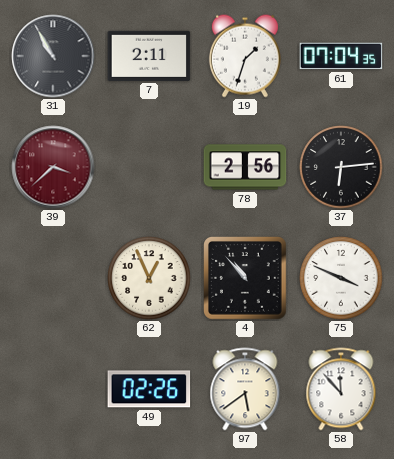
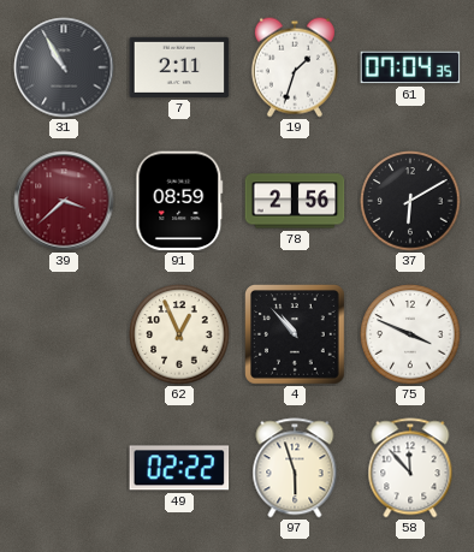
91: none -> 08:59
37: 6:14 -> 6:10
49: 02:26 -> 02:22
97: 5:39 -> 5:57
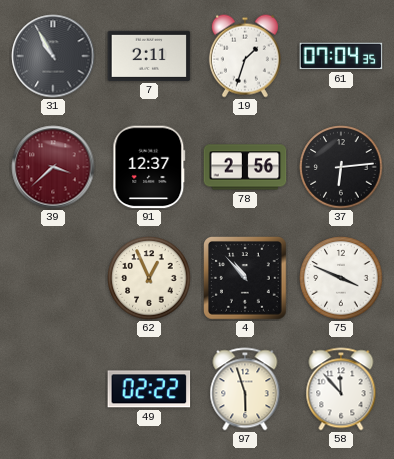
91: 08:59 -> 12:37
37: 6:10 -> 6:14
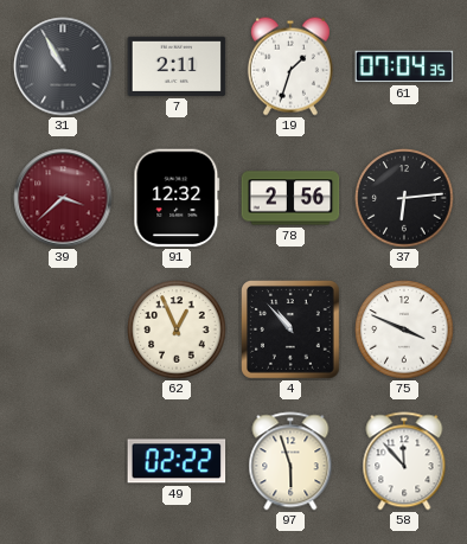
91: 12:37 -> 12:32
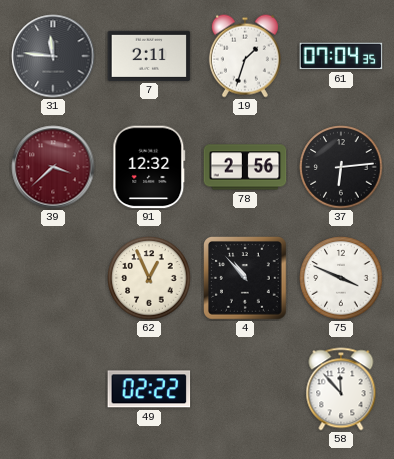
31: 10:55 -> 11:46
97: 5:57 -> none
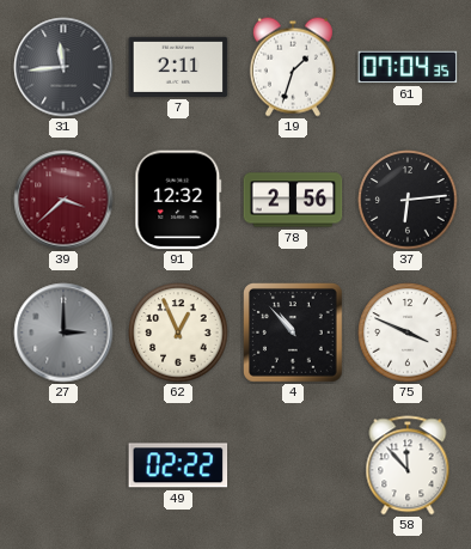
31: 11:46 -> 11:44
27: none -> 3:00
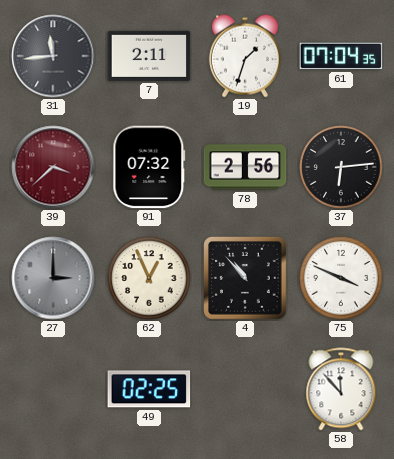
91: 12:32 -> 07:32
49: 02:22 -> 02:25
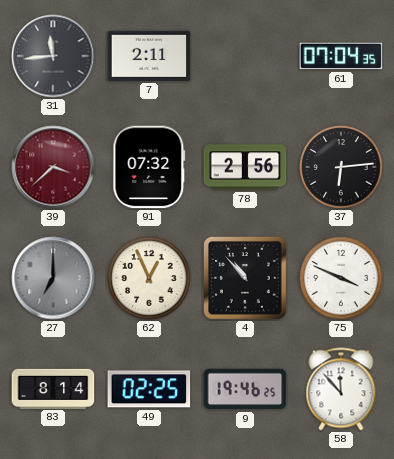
19: 1:33 -> none
27: 3:00 -> 7:00
83: none -> 8:14
9: none -> 19:46
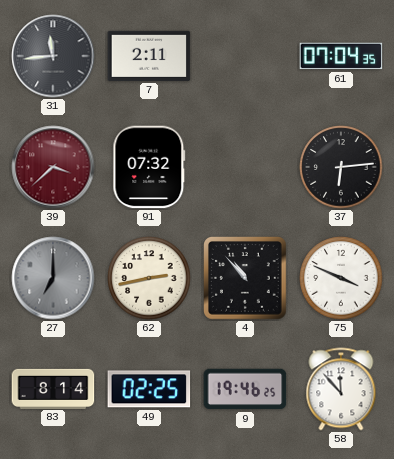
78: 2:56 -> none
62: 12:56 -> 2:43
